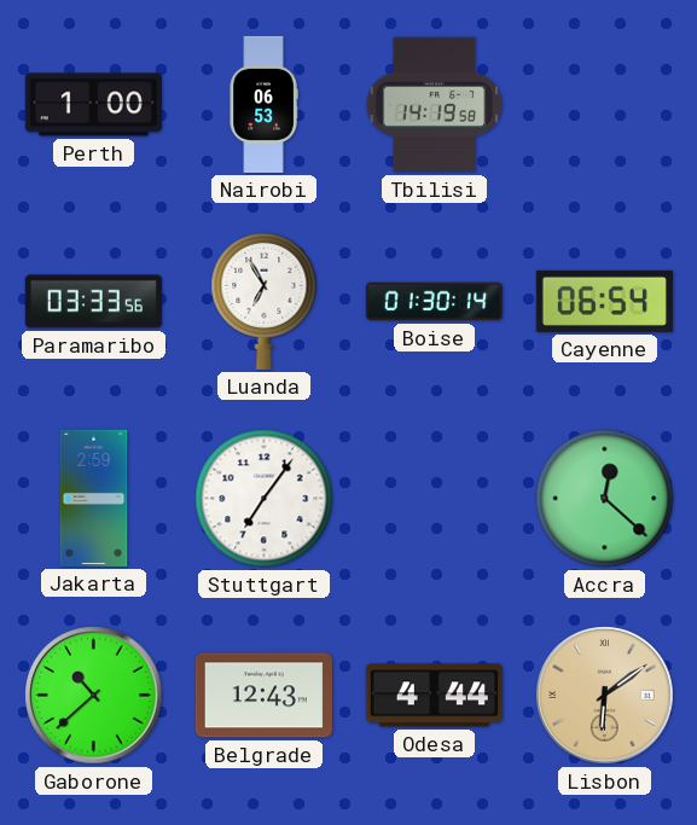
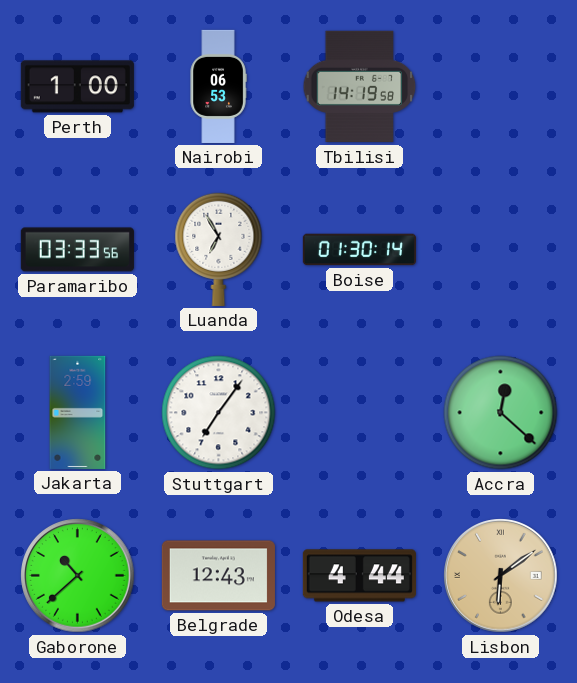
Cayenne: 06:54 -> none
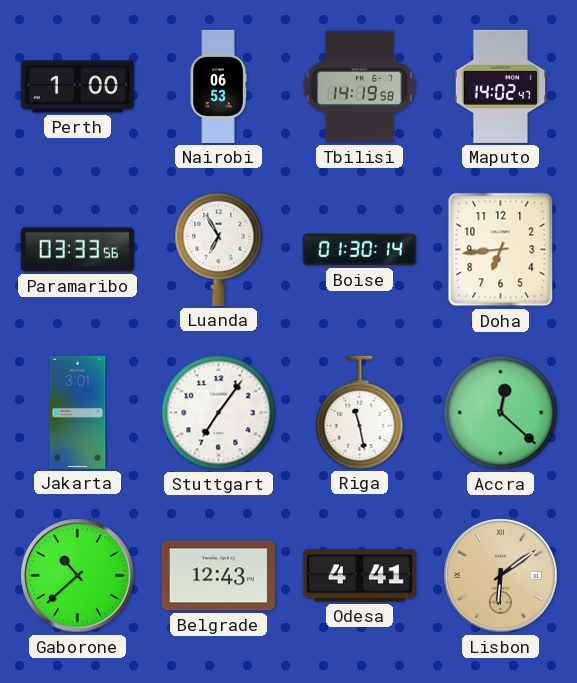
Maputo: none -> 14:02
Doha: none -> 6:44
Jakarta: 2:59 -> 3:01
Riga: none -> 11:28
Odesa: 4:44 -> 4:41
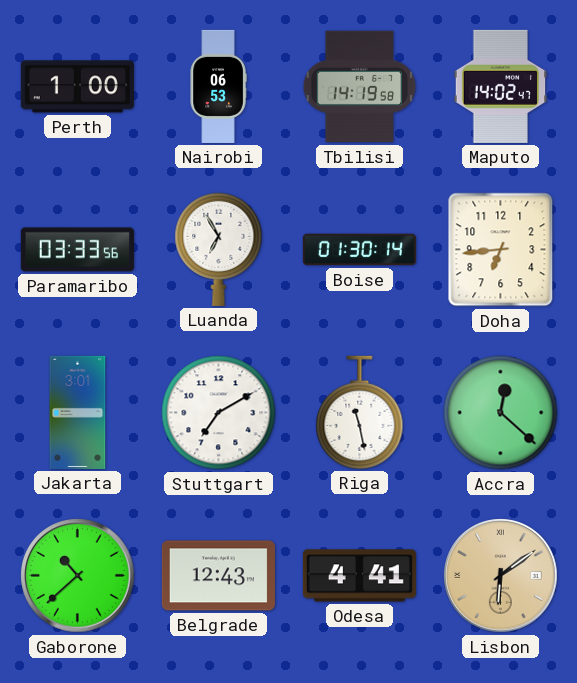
Stuttgart: 7:06 -> 7:10
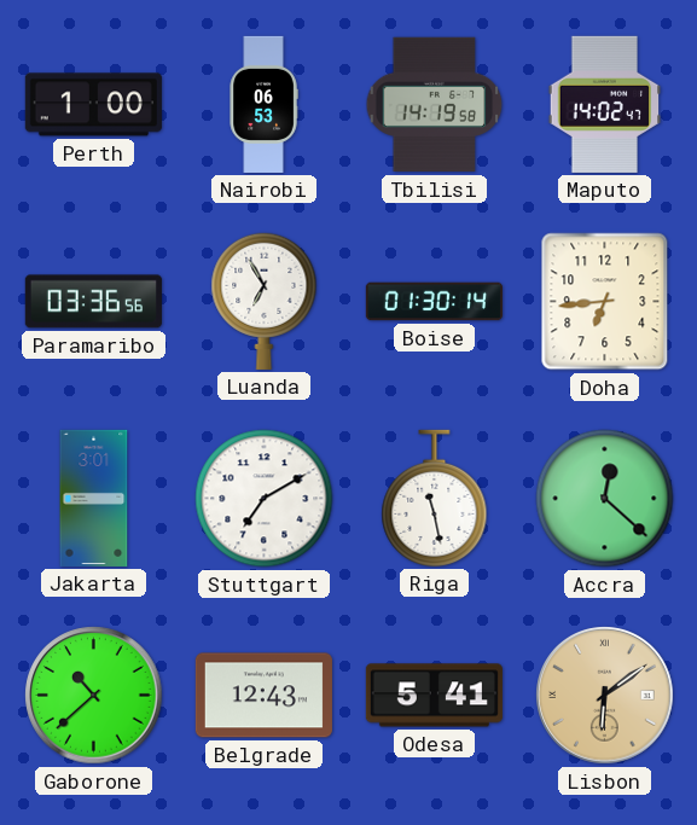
Paramaribo: 03:33 -> 03:36
Odesa: 4:41 -> 5:41
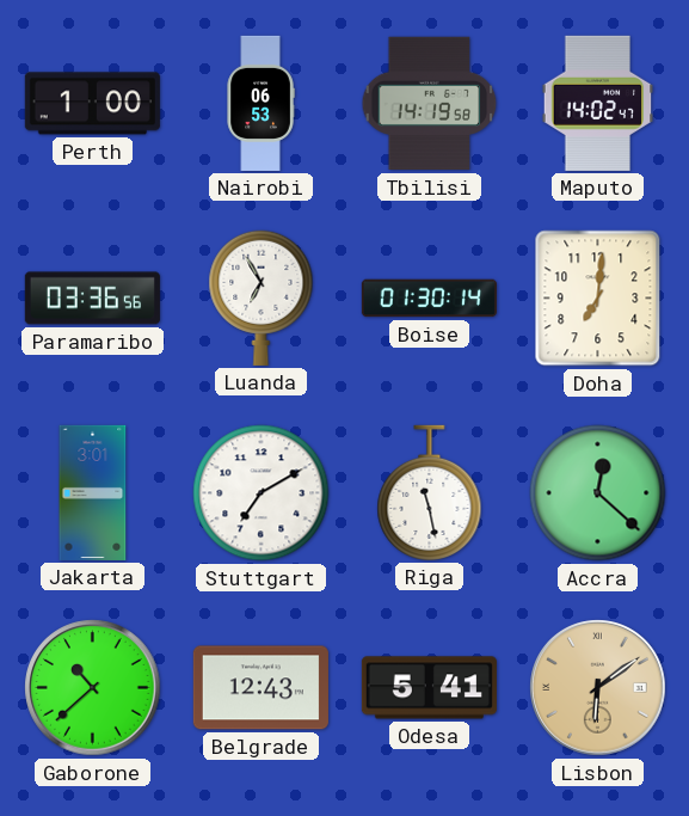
Doha: 6:44 -> 7:01
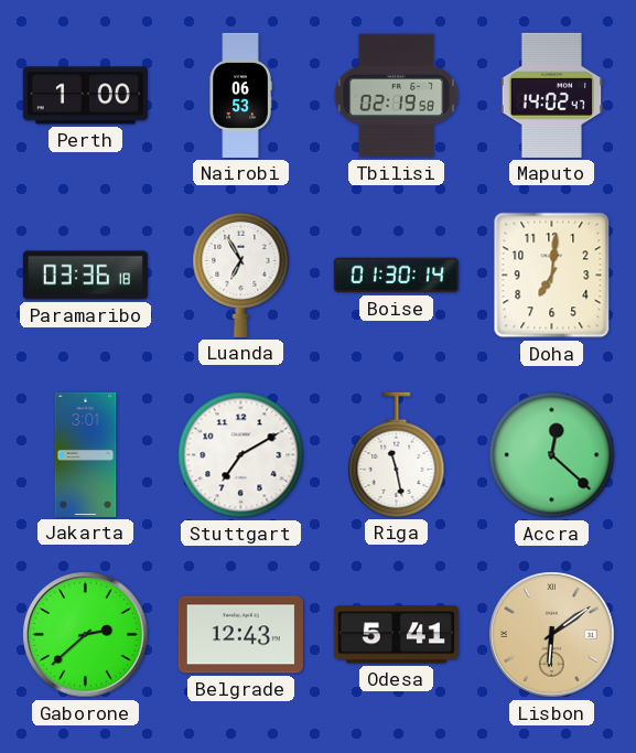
Tbilisi: 14:19 -> 02:19
Paramaribo: 03:36:56 -> 03:36:18
Gaborone: 10:38 -> 2:38
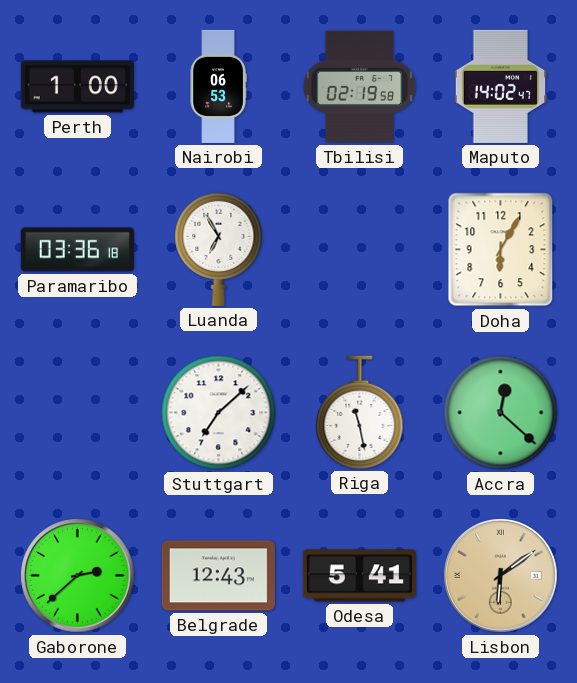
Boise: 01:30 -> none
Doha: 7:01 -> 6:05
Jakarta: 3:01 -> none
Stuttgart: 7:10 -> 7:08
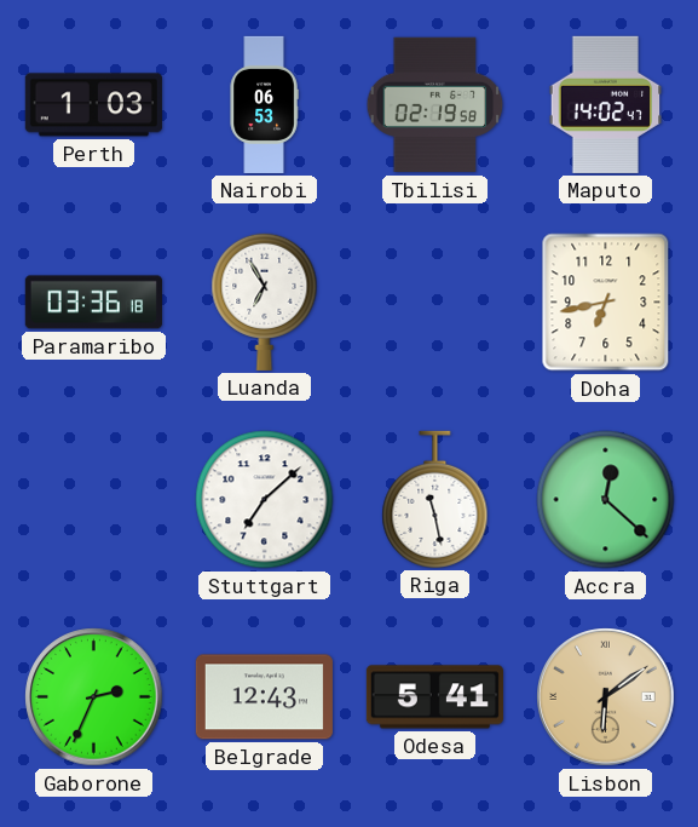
Perth: 1:00 -> 1:03
Doha: 6:05 -> 6:43
Gaborone: 2:38 -> 2:34
